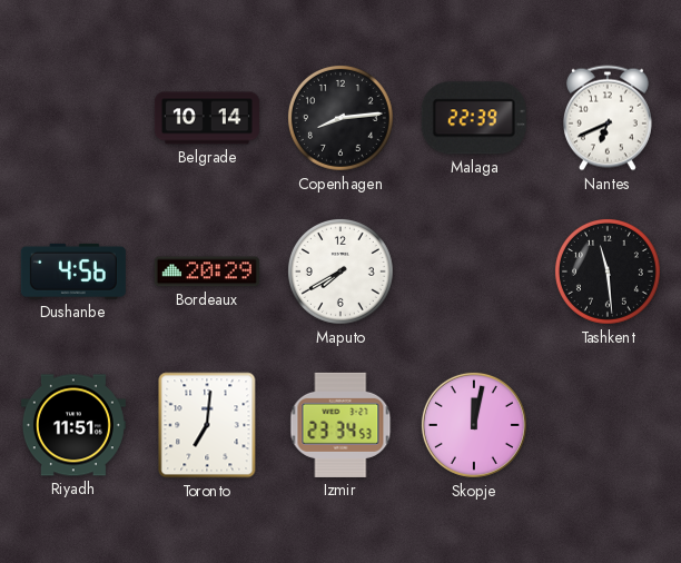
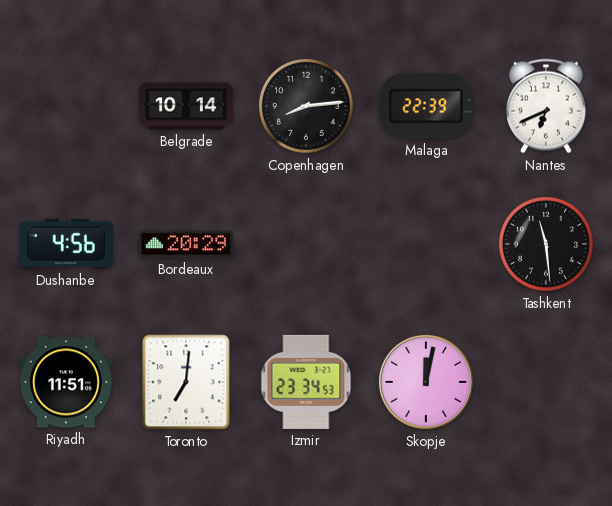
Maputo: 7:40 -> none
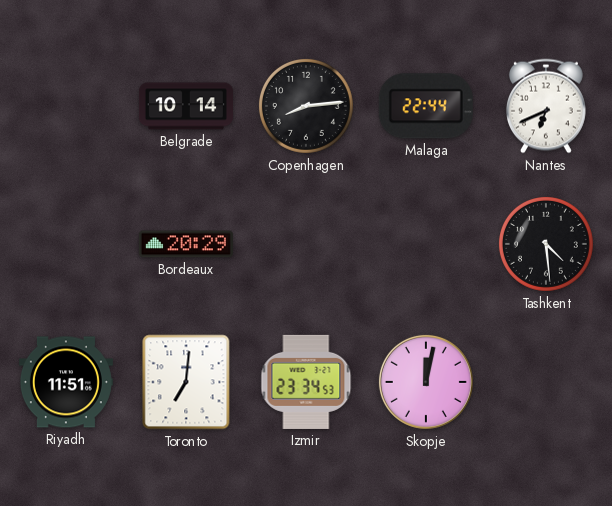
Malaga: 22:39 -> 22:44
Dushanbe: 4:56 -> none
Tashkent: 11:29 -> 4:29
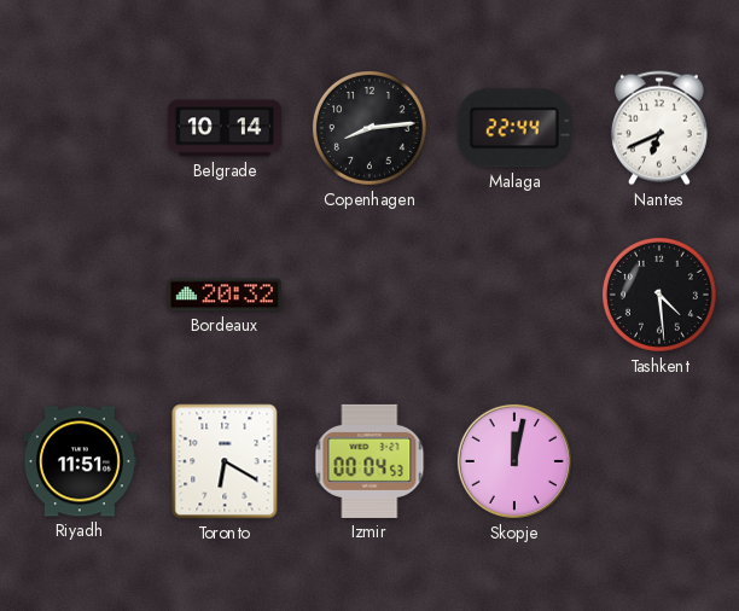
Bordeaux: 20:29 -> 20:32
Toronto: 7:01 -> 6:20
Izmir: 23:34 -> 00:04
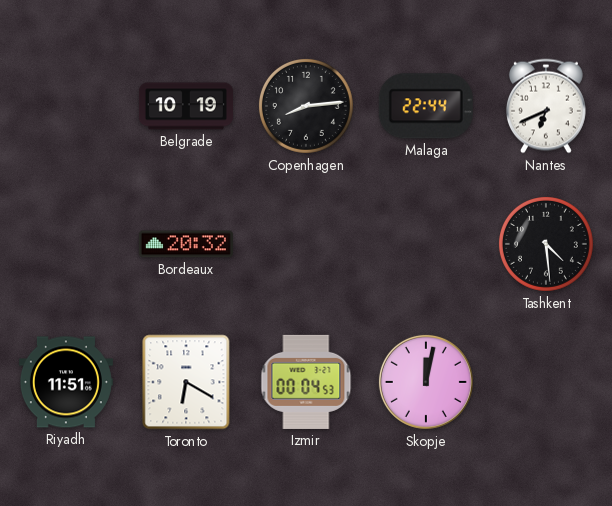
Belgrade: 10:14 -> 10:19
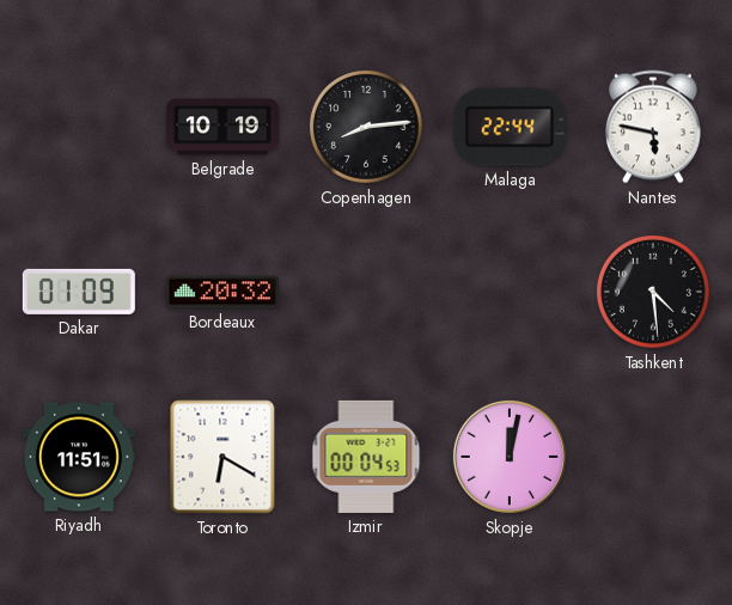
Nantes: 6:41 -> 5:47
Dakar: none -> 01:09
